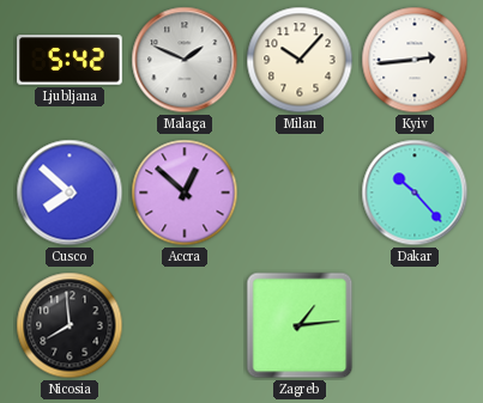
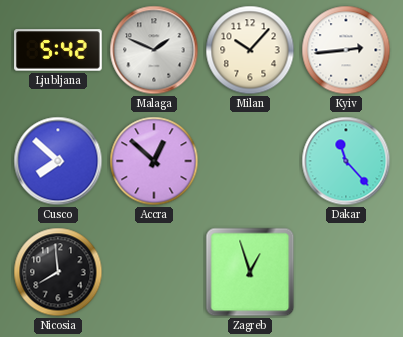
Dakar: 10:23 -> 11:23
Zagreb: 1:14 -> 12:57
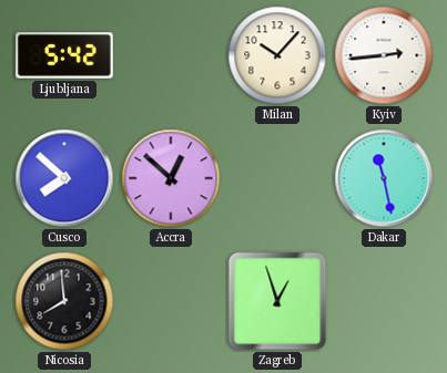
Malaga: 1:49 -> none
Dakar: 11:23 -> 11:28
